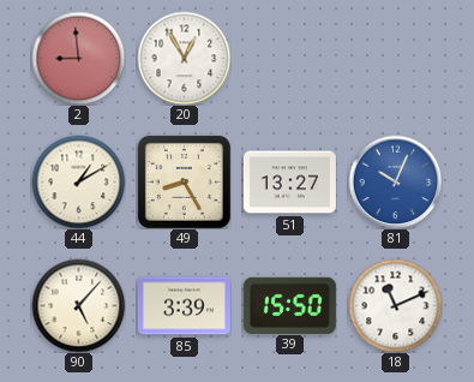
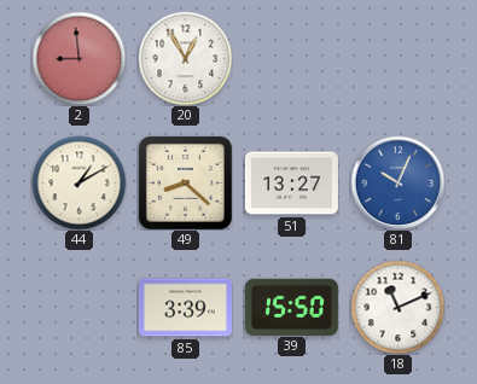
49: 8:25 -> 8:22
90: 5:07 -> none
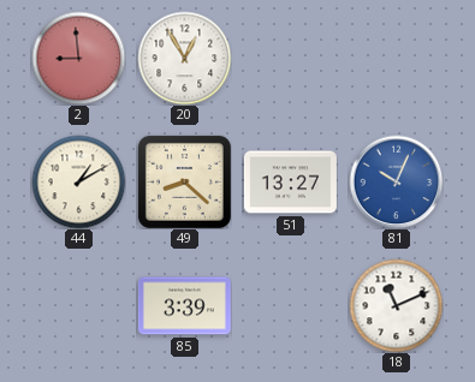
39: 15:50 -> none
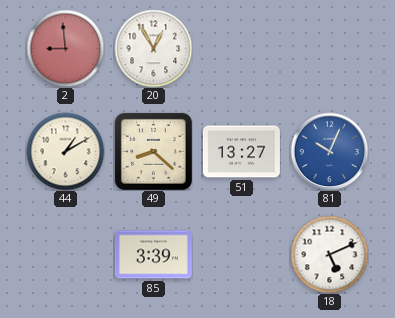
18: 11:11 -> 5:11
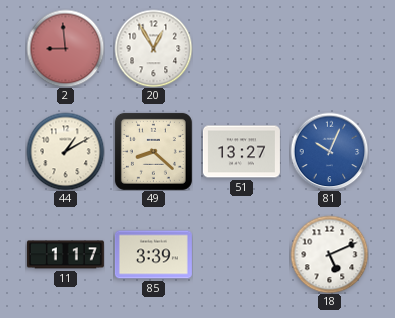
11: none -> 1:17
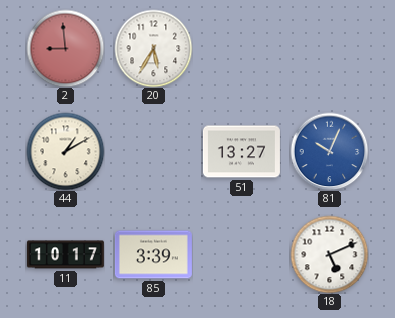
20: 12:55 -> 5:35
49: 8:22 -> none
11: 1:17 -> 10:17
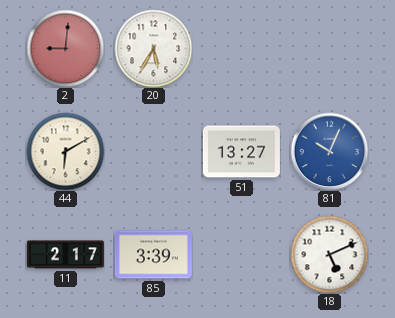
2: 8:59 -> 9:01
44: 1:10 -> 6:10
11: 10:17 -> 2:17
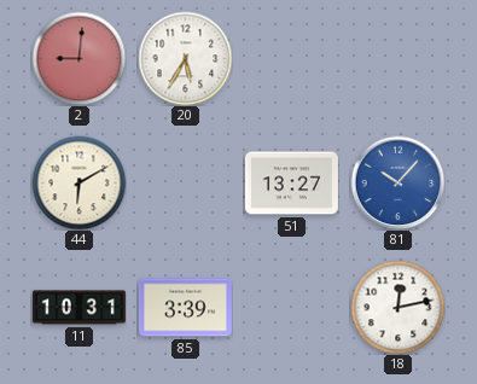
81: 10:04 -> 10:07
11: 2:17 -> 10:31
18: 5:11 -> 12:13
